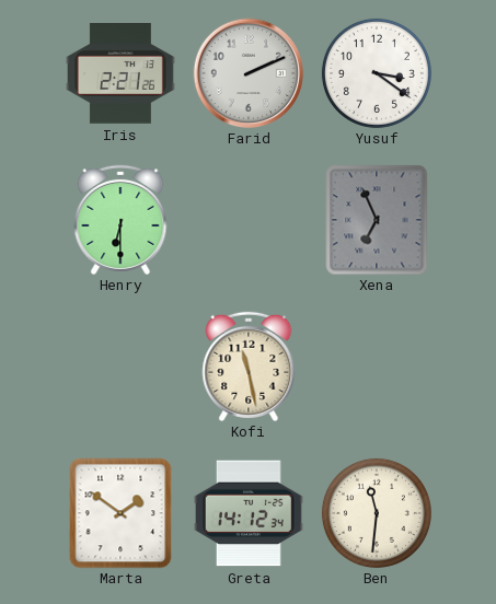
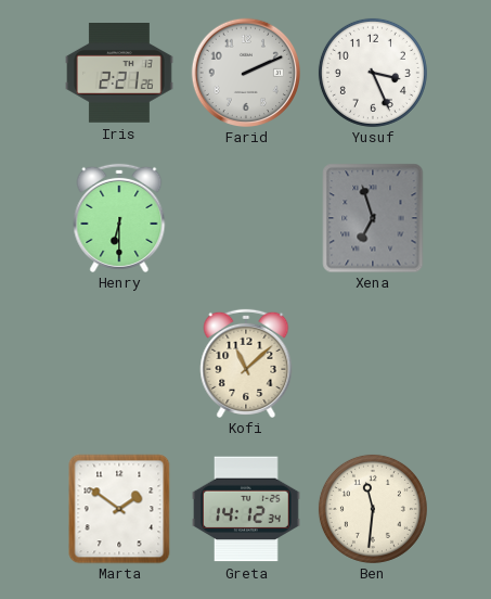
Yusuf: 3:21 -> 3:26
Xena: 6:56 -> 6:57
Kofi: 11:28 -> 11:08
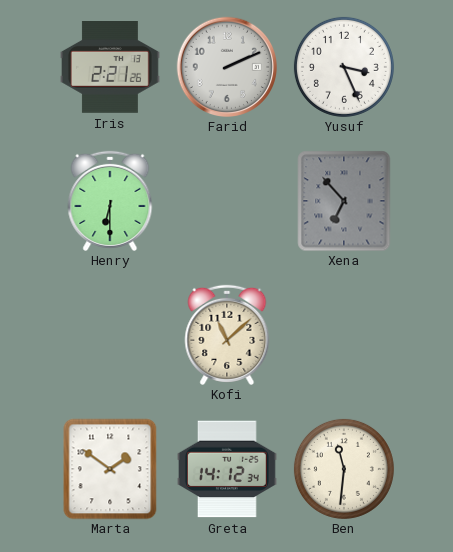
Xena: 6:57 -> 6:53
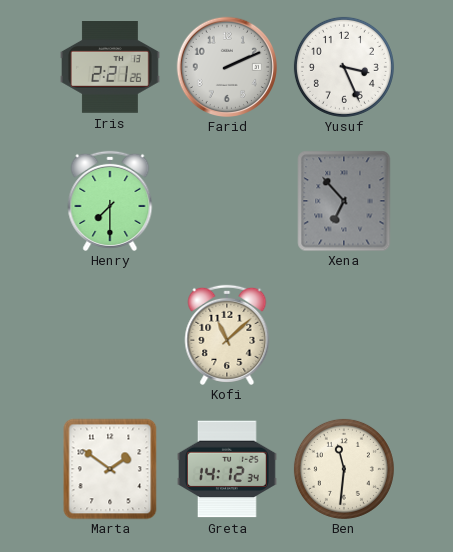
Henry: 6:30 -> 7:30
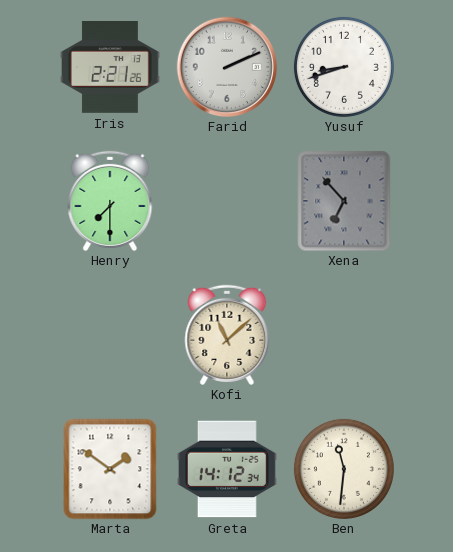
Yusuf: 3:26 -> 8:42
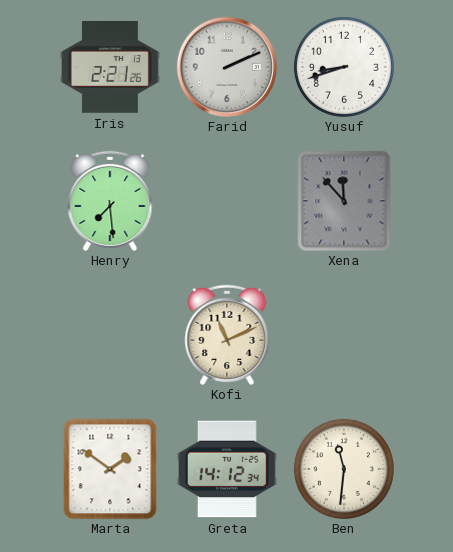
Henry: 7:30 -> 7:29
Xena: 6:53 -> 11:53
Kofi: 11:08 -> 11:11
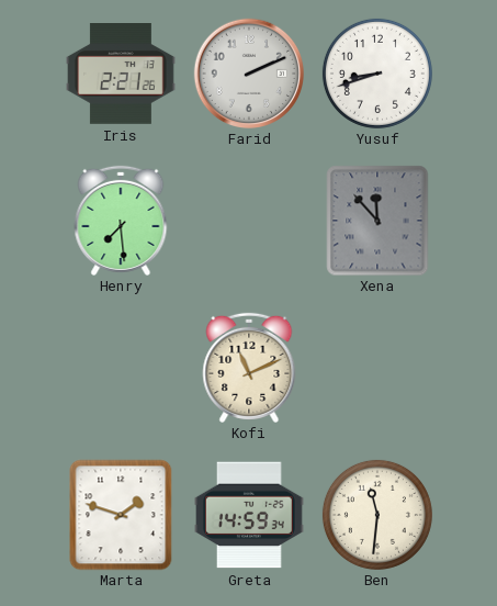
Marta: 1:51 -> 1:48
Greta: 14:12 -> 14:59
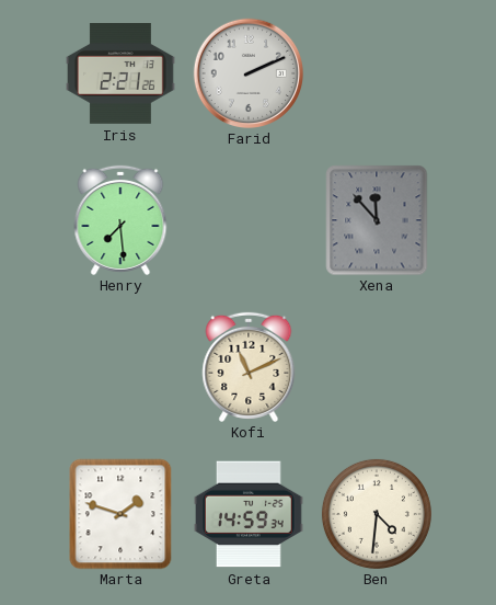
Yusuf: 8:42 -> none
Ben: 11:31 -> 4:31
